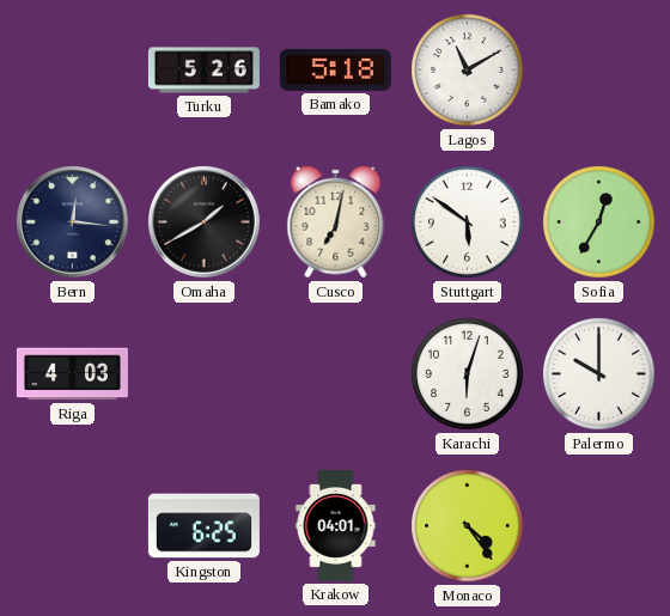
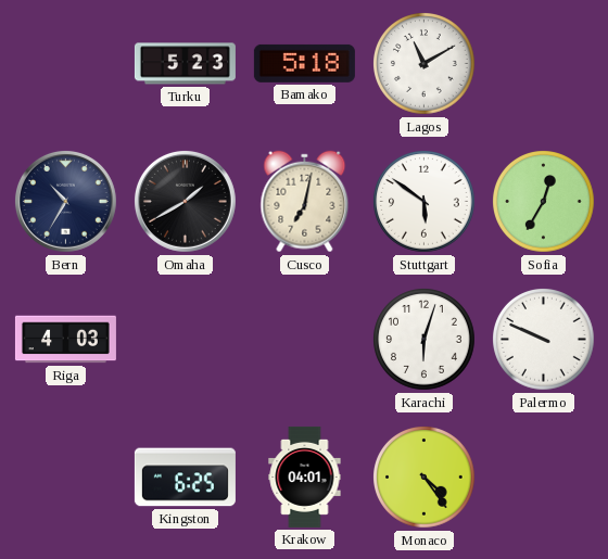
Turku: 5:26 -> 5:23
Bern: 12:16 -> 10:35
Palermo: 10:00 -> 9:49
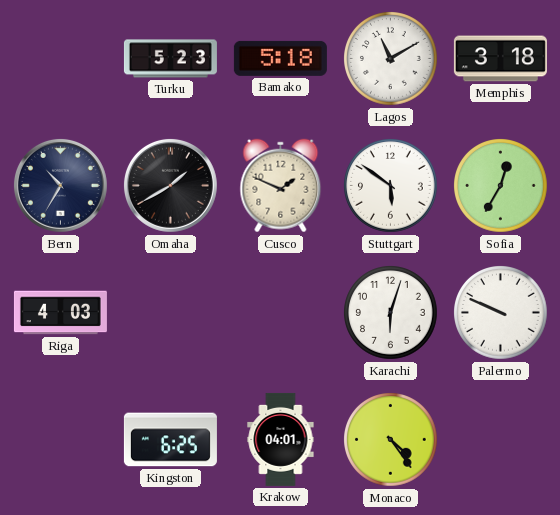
Memphis: none -> 3:18
Cusco: 7:02 -> 1:49
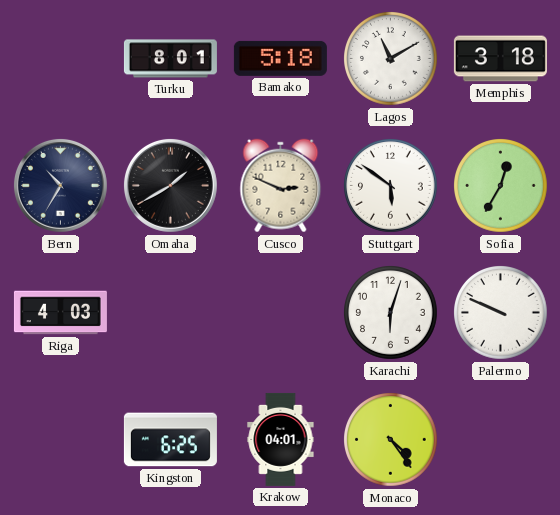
Turku: 5:23 -> 8:01
Cusco: 1:49 -> 2:49
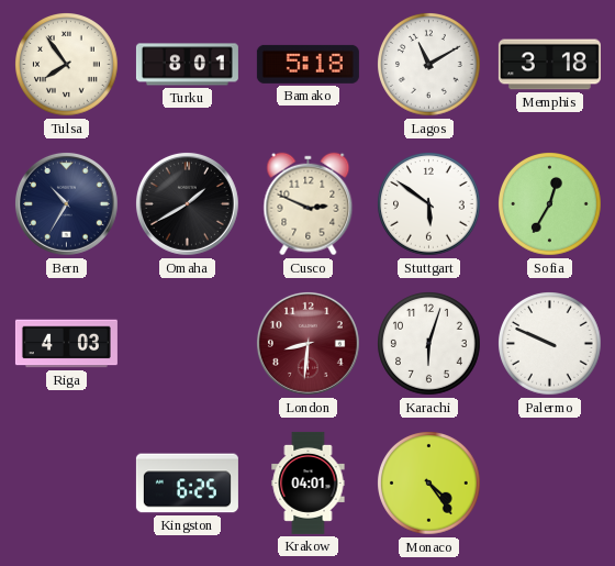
Tulsa: none -> 7:54
London: none -> 8:31
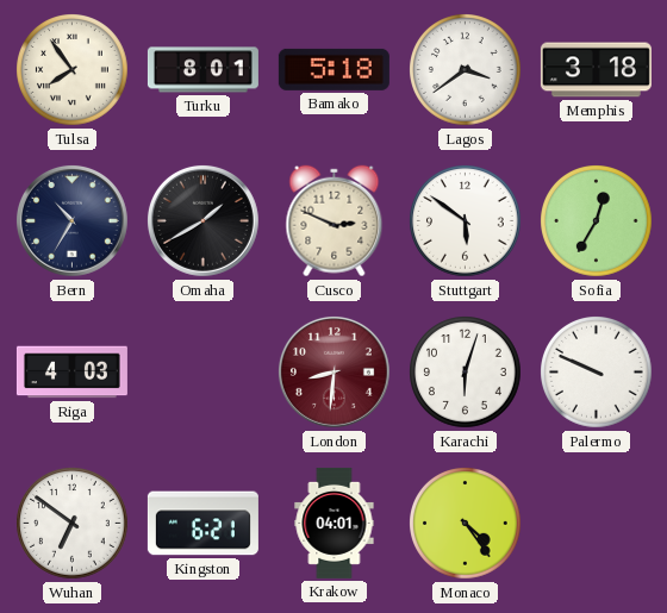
Lagos: 11:10 -> 3:39
Wuhan: none -> 6:51
Kingston: 6:25 -> 6:21
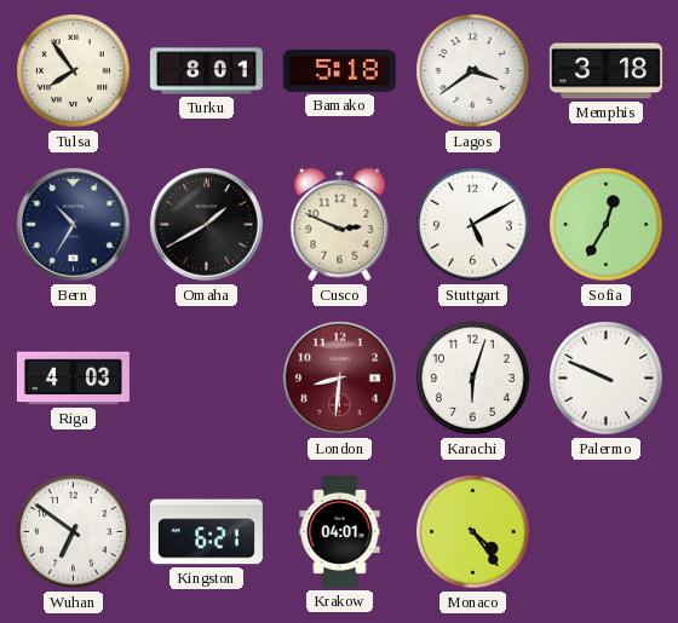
Stuttgart: 5:51 -> 5:10
